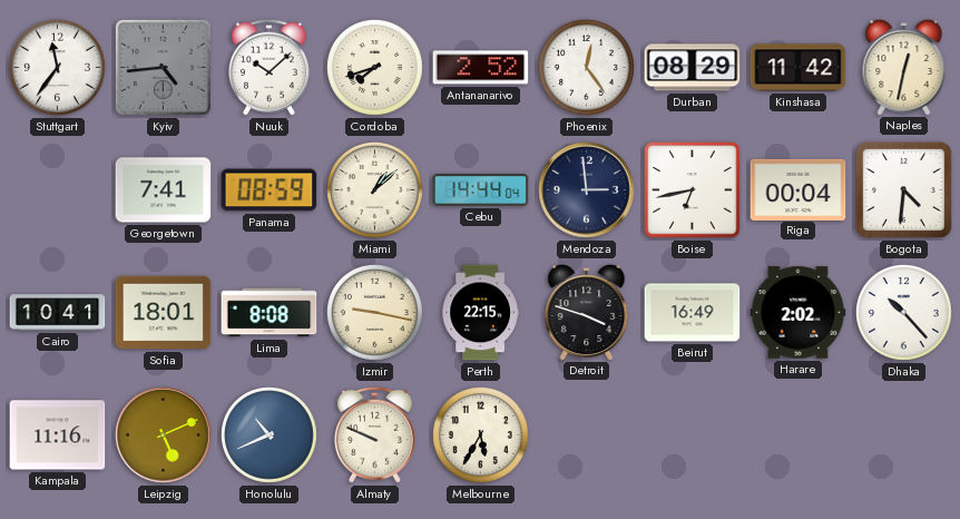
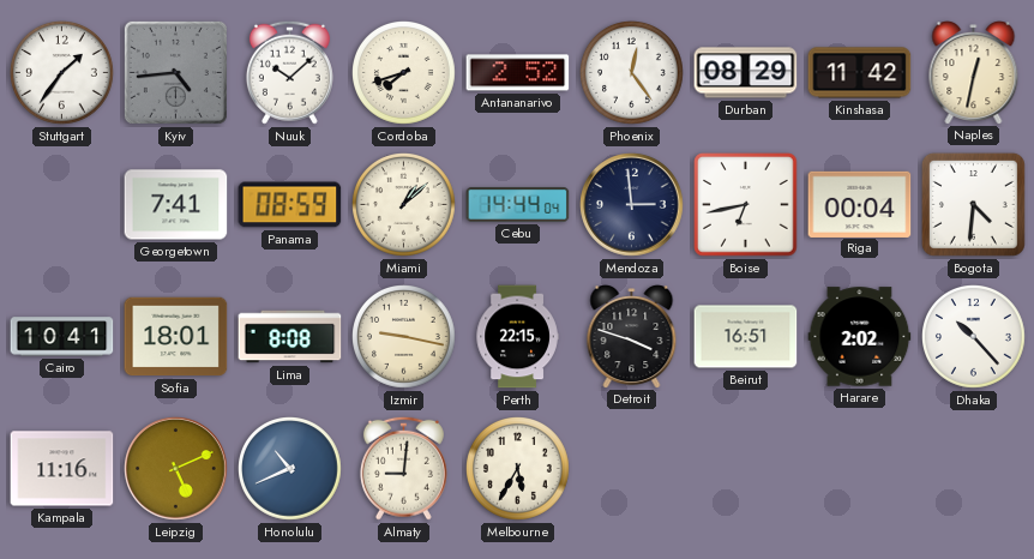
Stuttgart: 11:36 -> 1:36
Beirut: 16:49 -> 16:51
Almaty: 9:49 -> 9:01
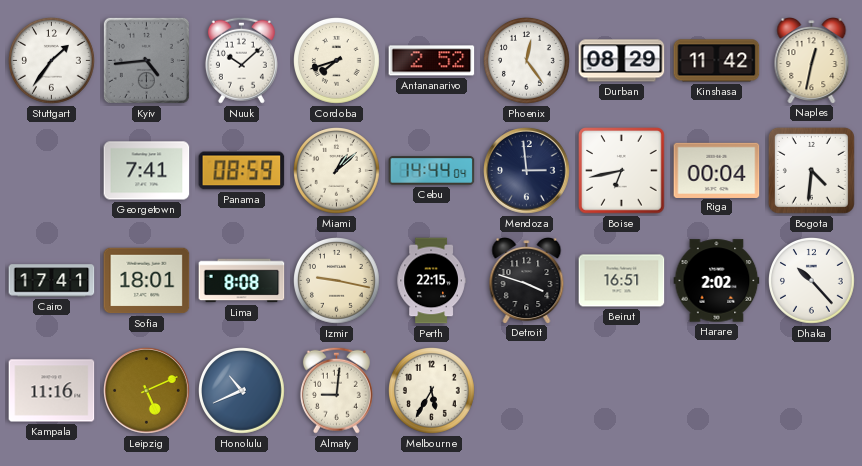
Cairo: 10:41 -> 17:41
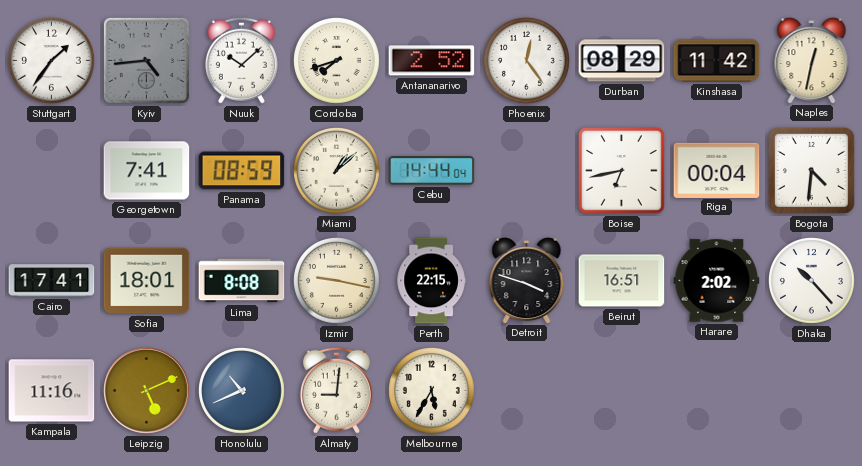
Mendoza: 2:59 -> none
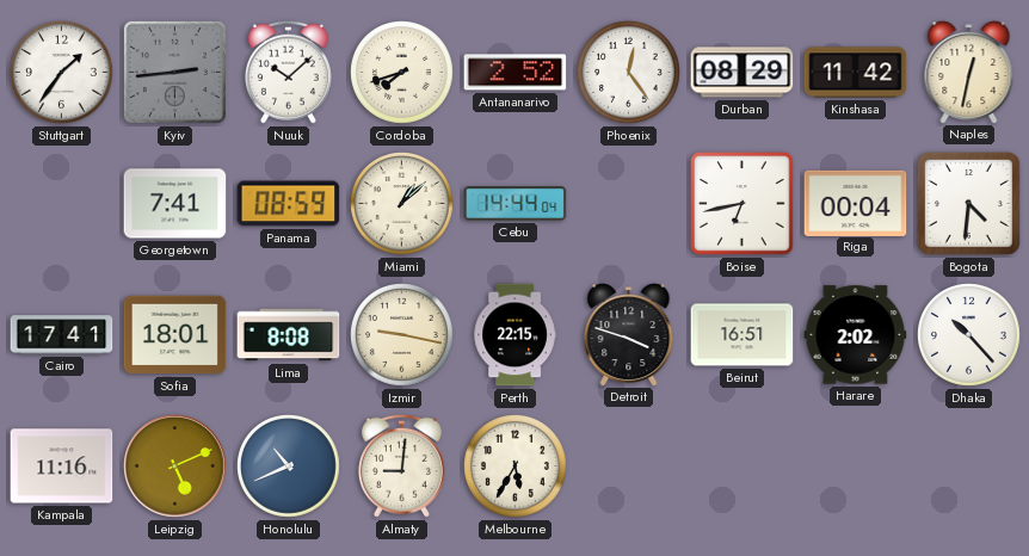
Kyiv: 4:44 -> 2:44
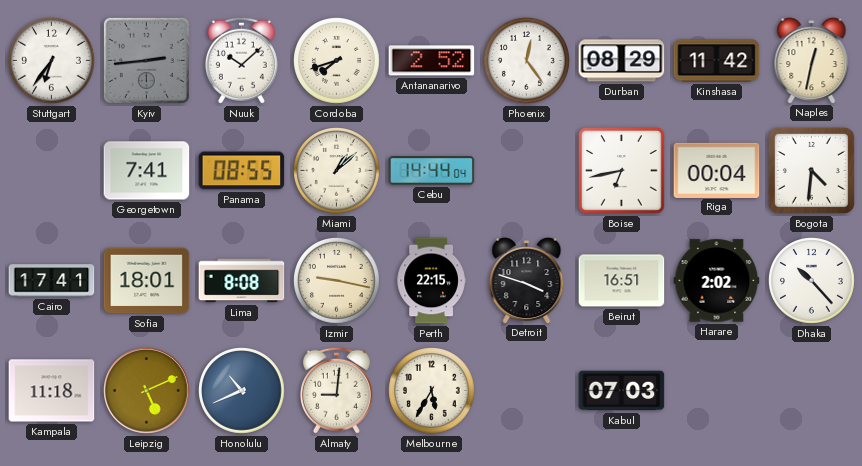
Stuttgart: 1:36 -> 6:36
Panama: 08:59 -> 08:55
Kampala: 11:16 -> 11:18
Kabul: none -> 07:03
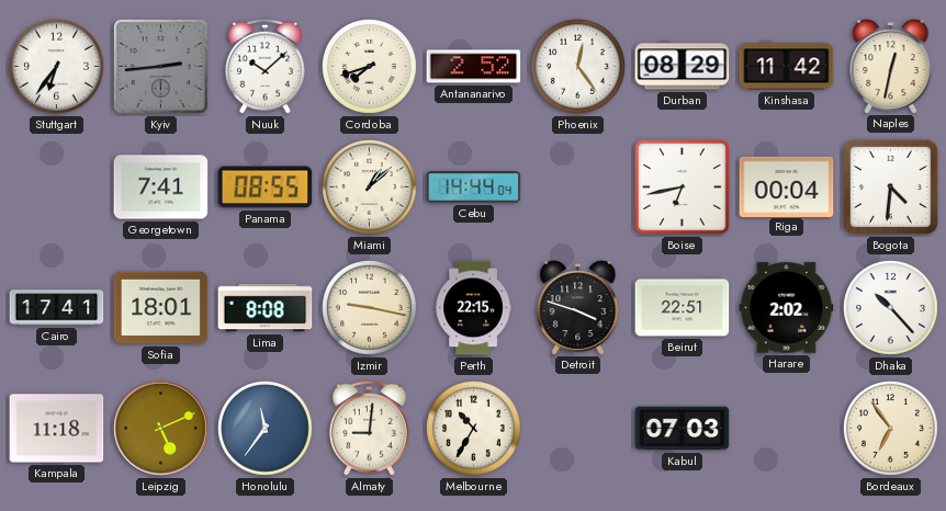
Beirut: 16:51 -> 22:51
Honolulu: 10:41 -> 11:36
Melbourne: 5:35 -> 10:35
Bordeaux: none -> 6:54
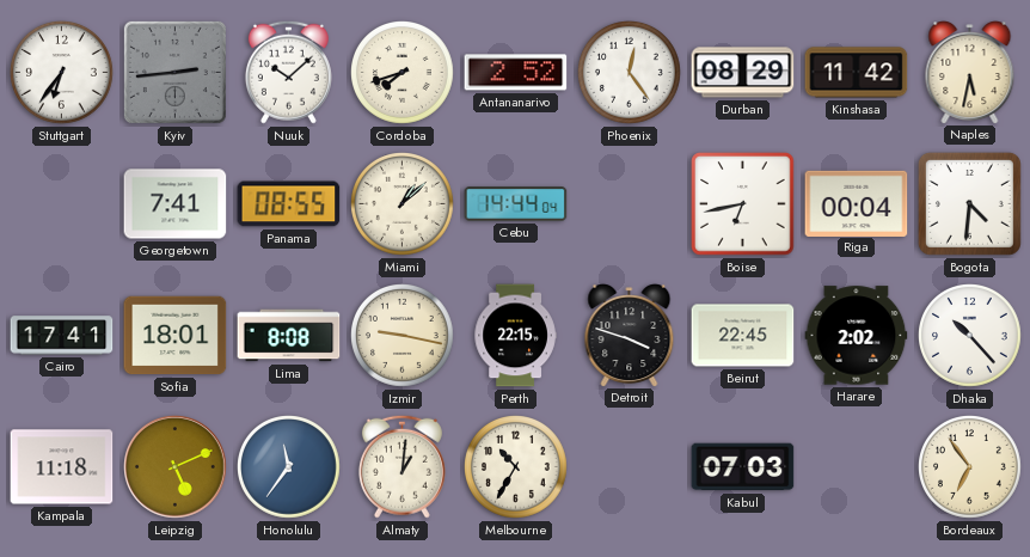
Naples: 12:32 -> 5:32
Beirut: 22:51 -> 22:45
Almaty: 9:01 -> 1:01
